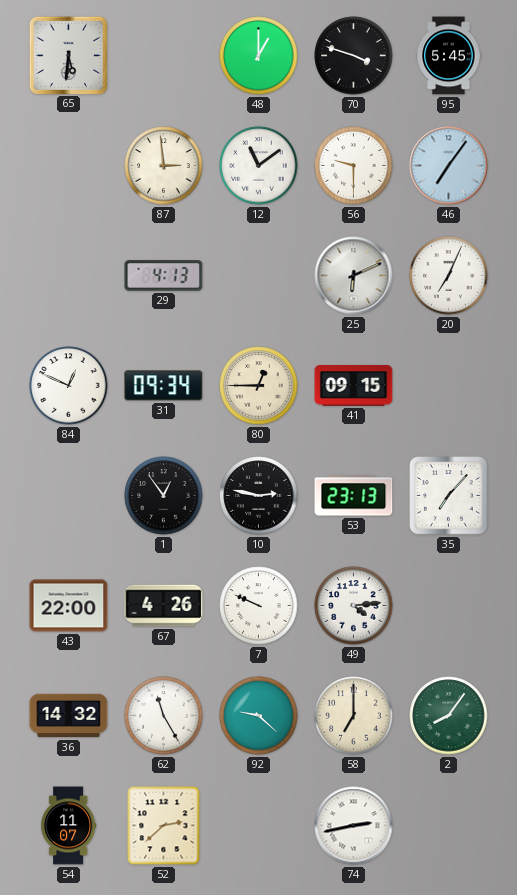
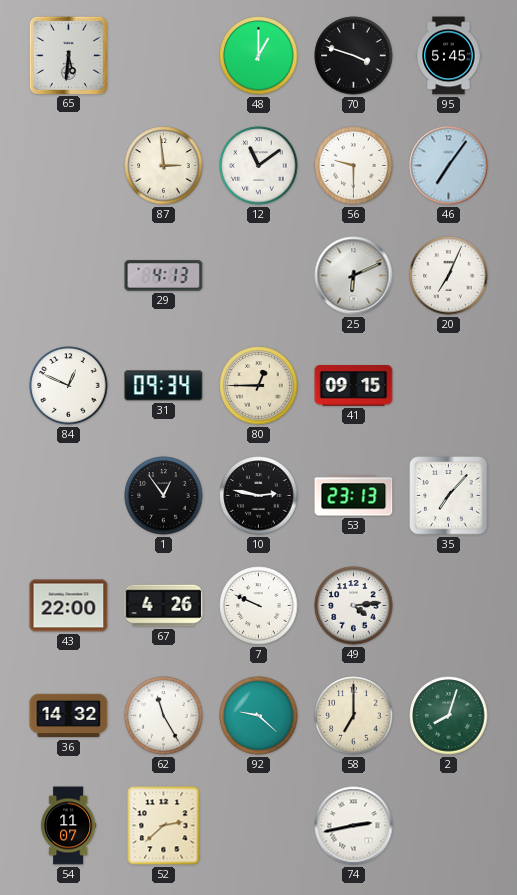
2: 8:06 -> 8:03
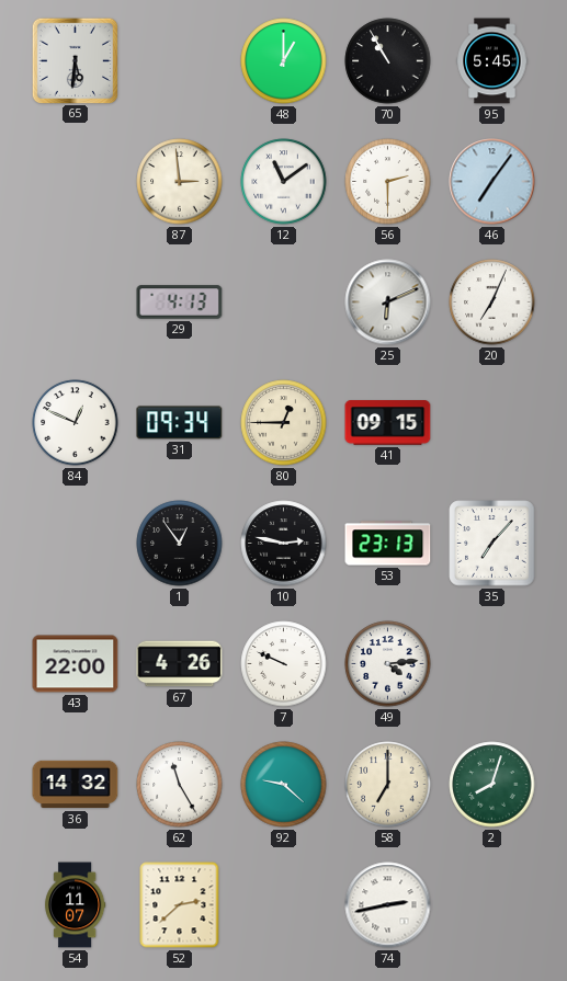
70: 3:48 -> 10:55
56: 9:30 -> 2:30
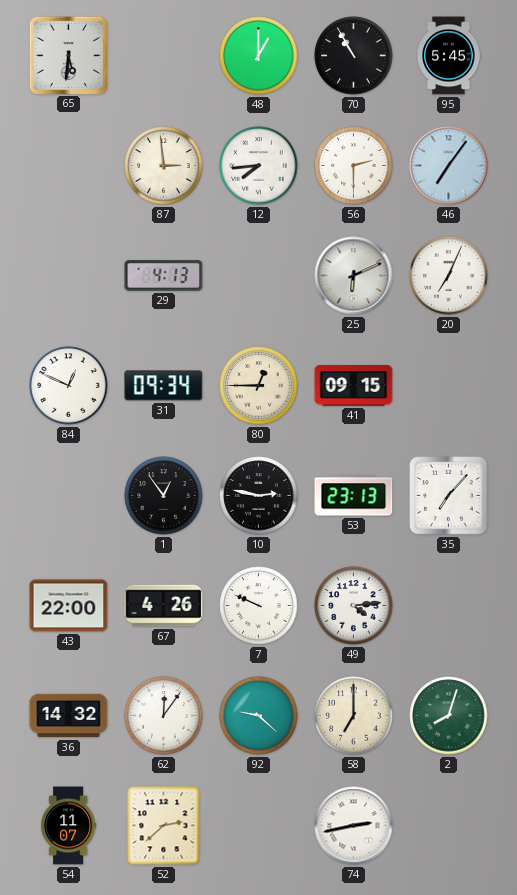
12: 11:09 -> 7:44
62: 11:25 -> 12:06
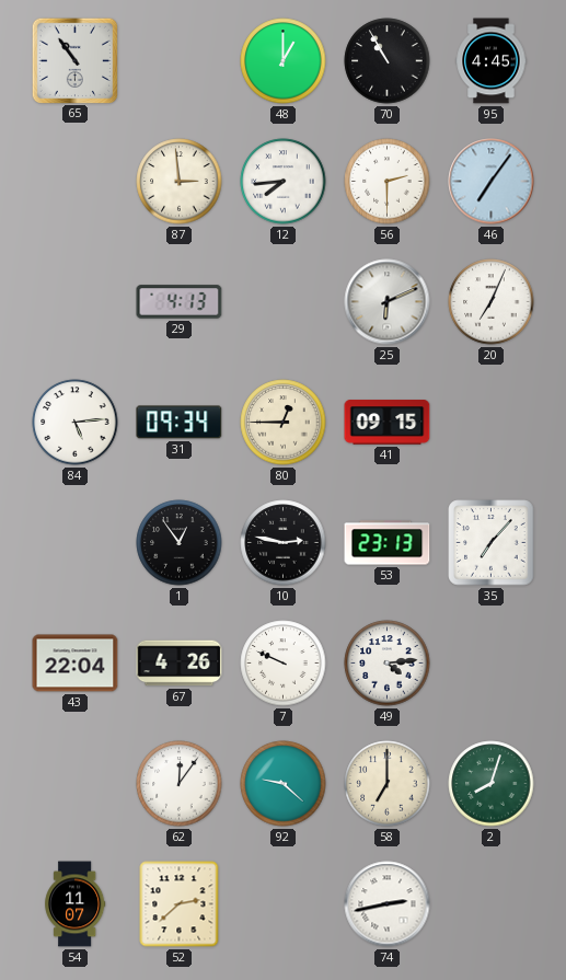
65: 5:31 -> 10:54
95: 5:45 -> 4:45
84: 12:49 -> 5:14
43: 22:00 -> 22:04
36: 14:32 -> none
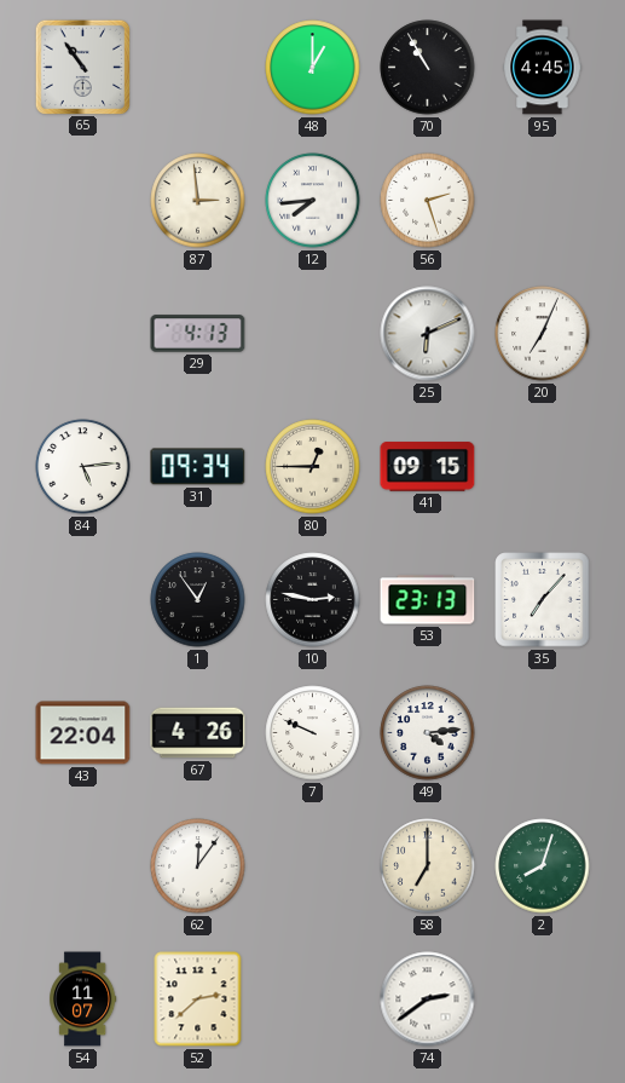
56: 2:30 -> 2:27
46: 7:06 -> none
92: 9:22 -> none
74: 2:43 -> 2:39
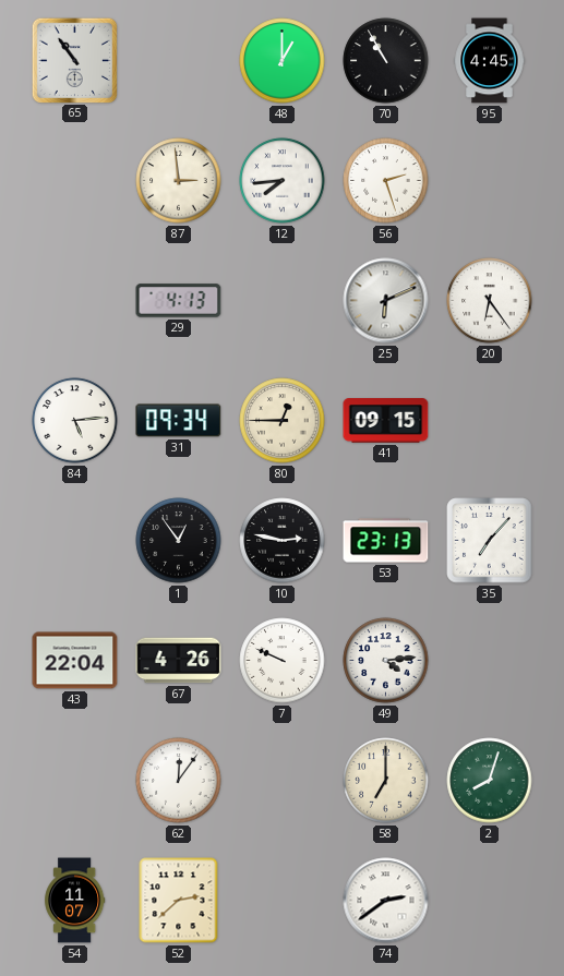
20: 7:04 -> 6:24
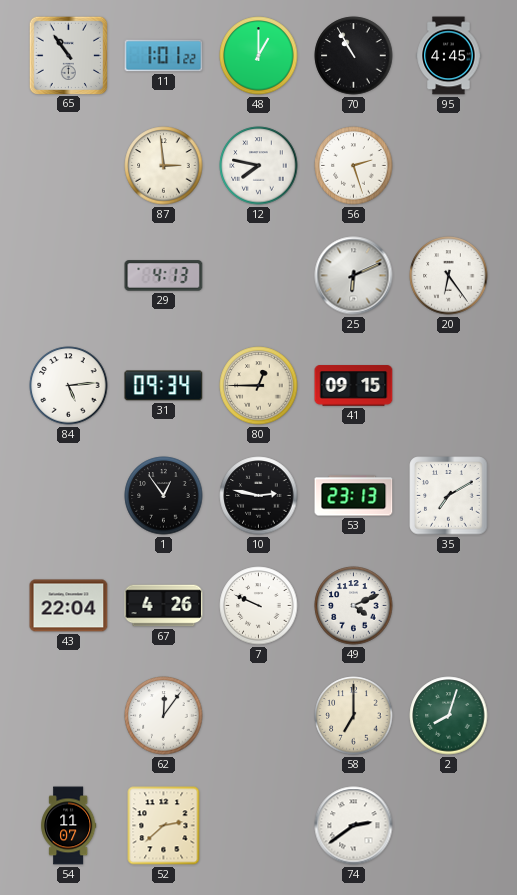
11: none -> 1:01
12: 7:44 -> 7:47
35: 7:07 -> 7:10
49: 4:14 -> 4:11
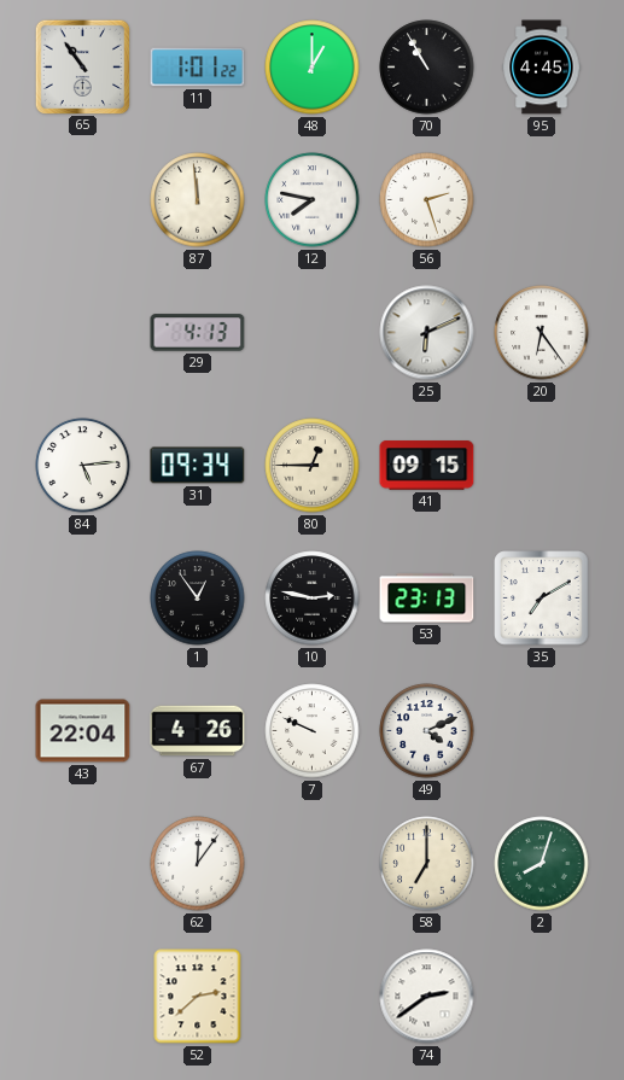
87: 2:59 -> 11:59
54: 11:07 -> none
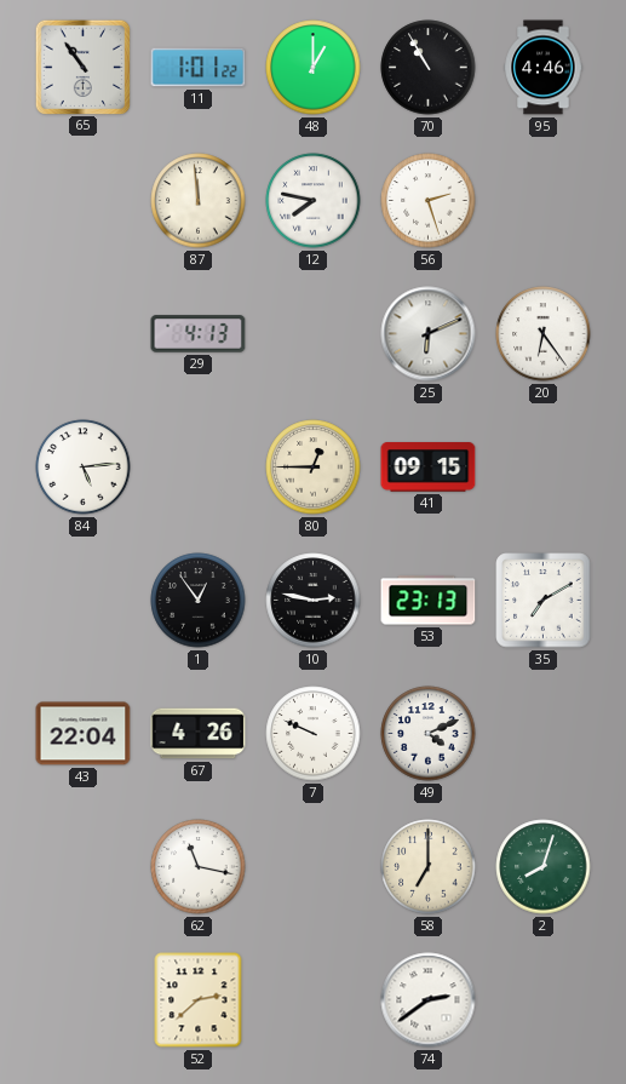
95: 4:45 -> 4:46
31: 09:34 -> none
62: 12:06 -> 11:17
